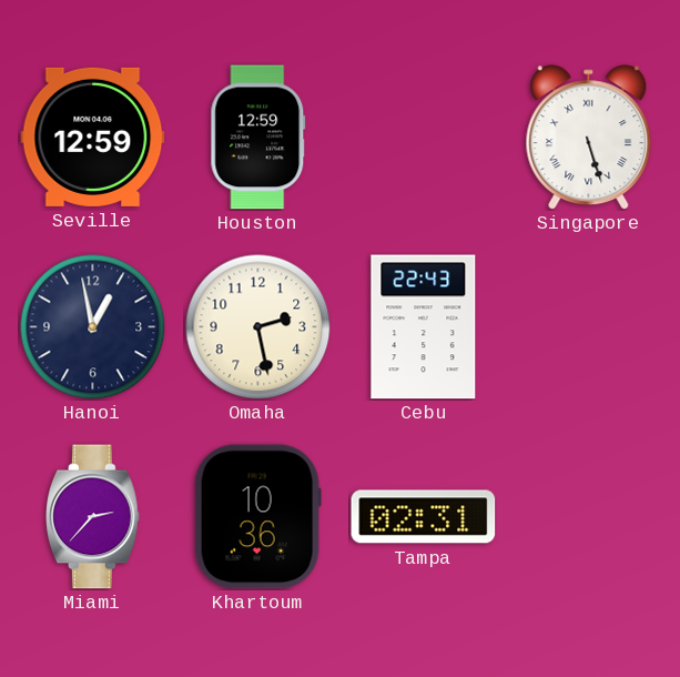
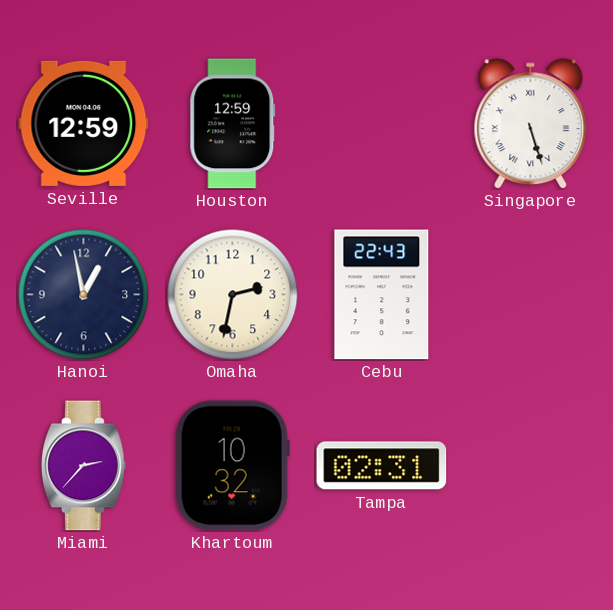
Omaha: 2:28 -> 2:32
Khartoum: 10:36 -> 10:32
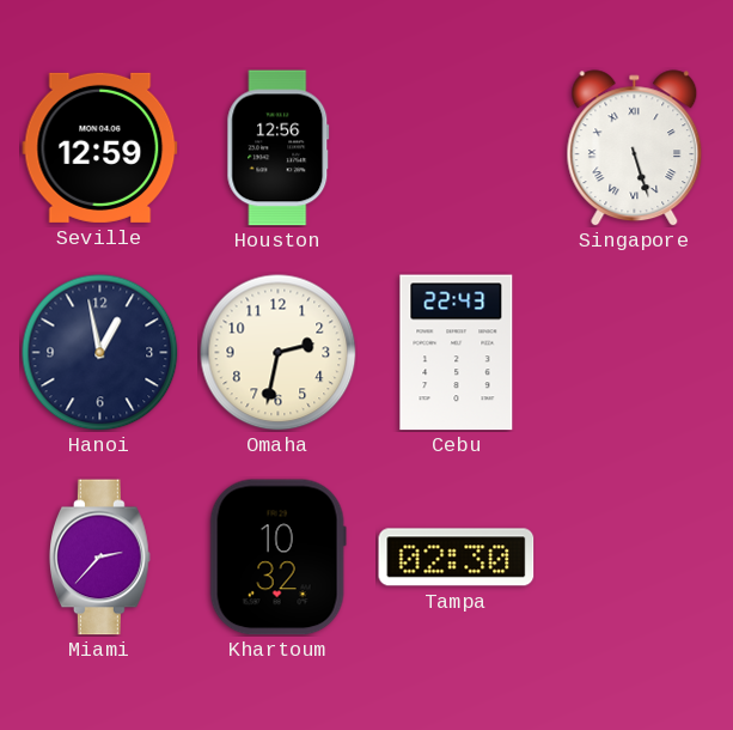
Houston: 12:59 -> 12:56
Tampa: 02:31 -> 02:30
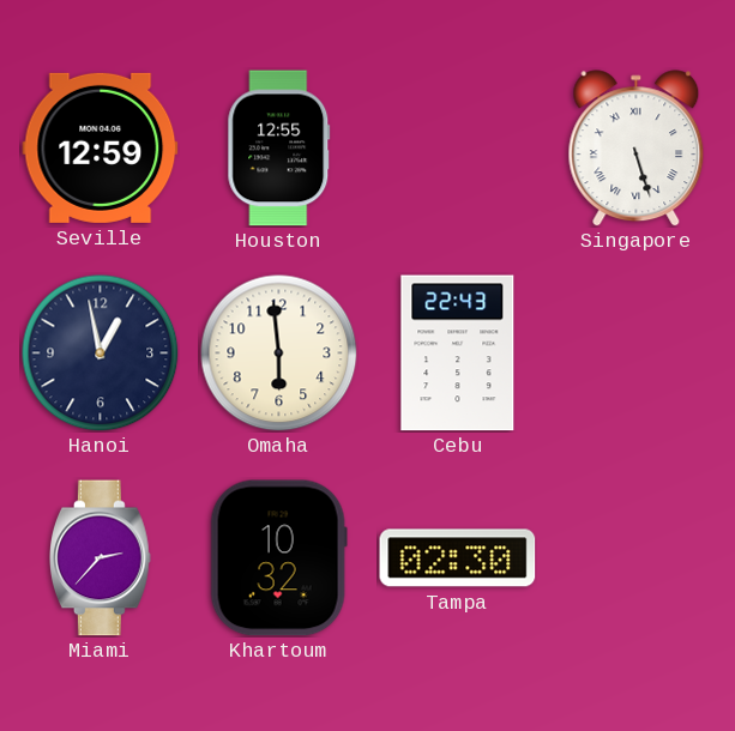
Houston: 12:56 -> 12:55
Omaha: 2:32 -> 5:59
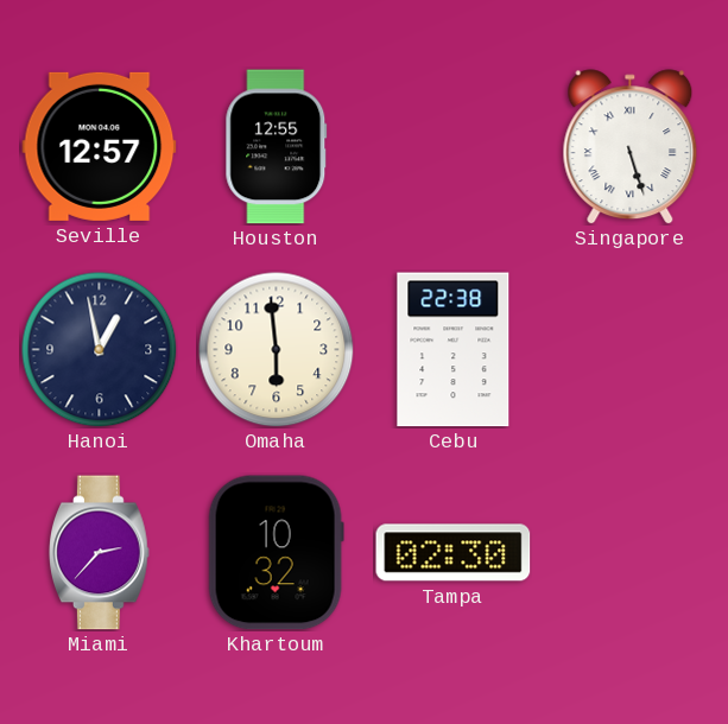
Seville: 12:59 -> 12:57
Cebu: 22:43 -> 22:38
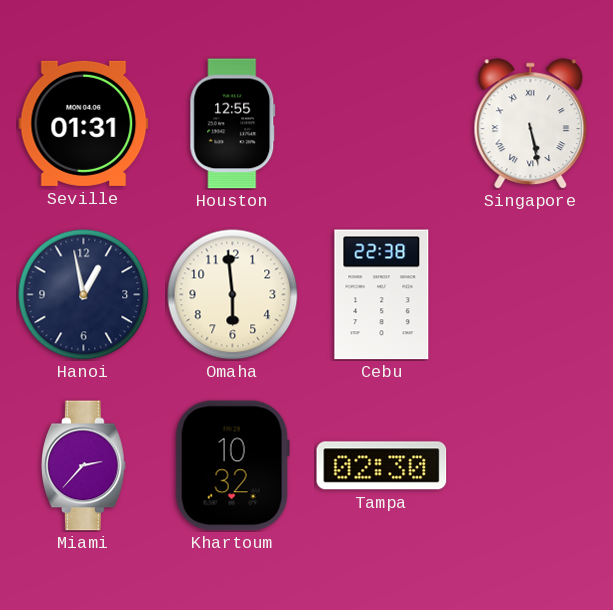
Seville: 12:57 -> 01:31
Singapore: 5:27 -> 5:28
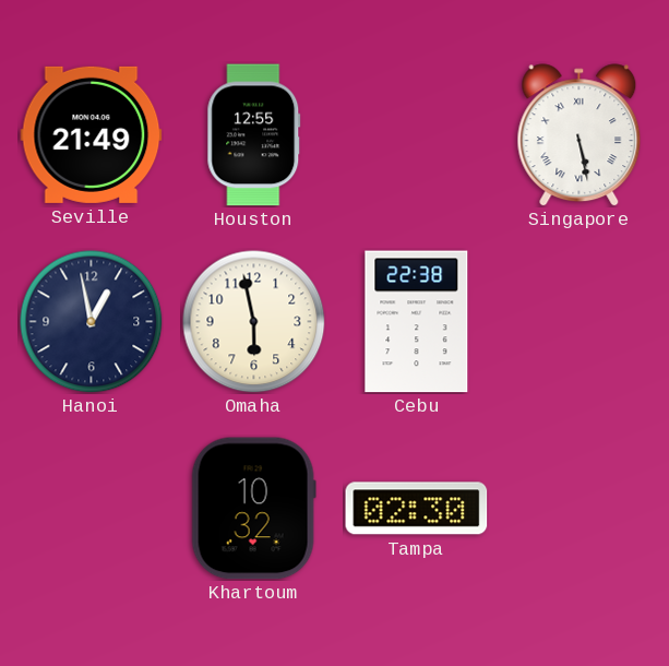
Seville: 01:31 -> 21:49
Omaha: 5:59 -> 5:58
Miami: 2:37 -> none
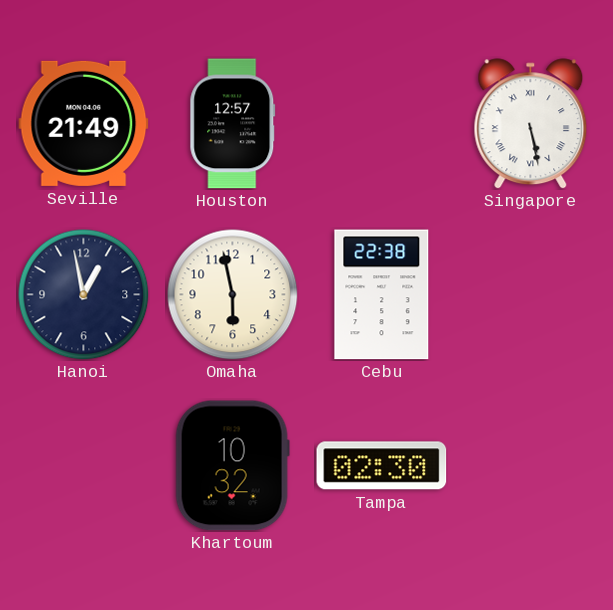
Houston: 12:55 -> 12:57
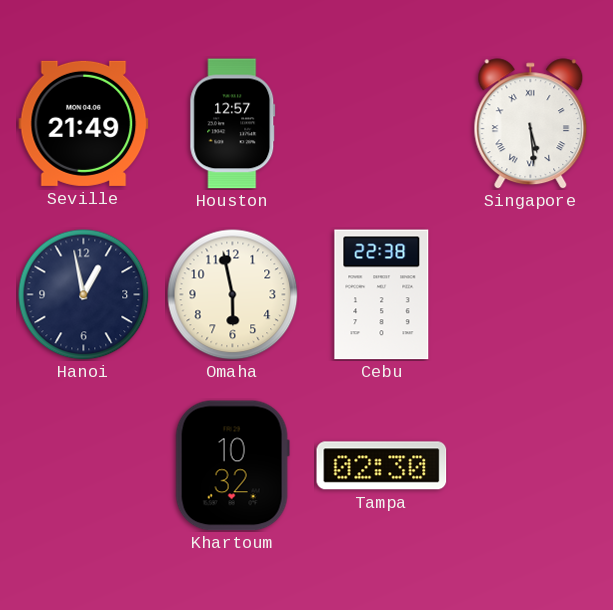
Singapore: 5:28 -> 5:29
